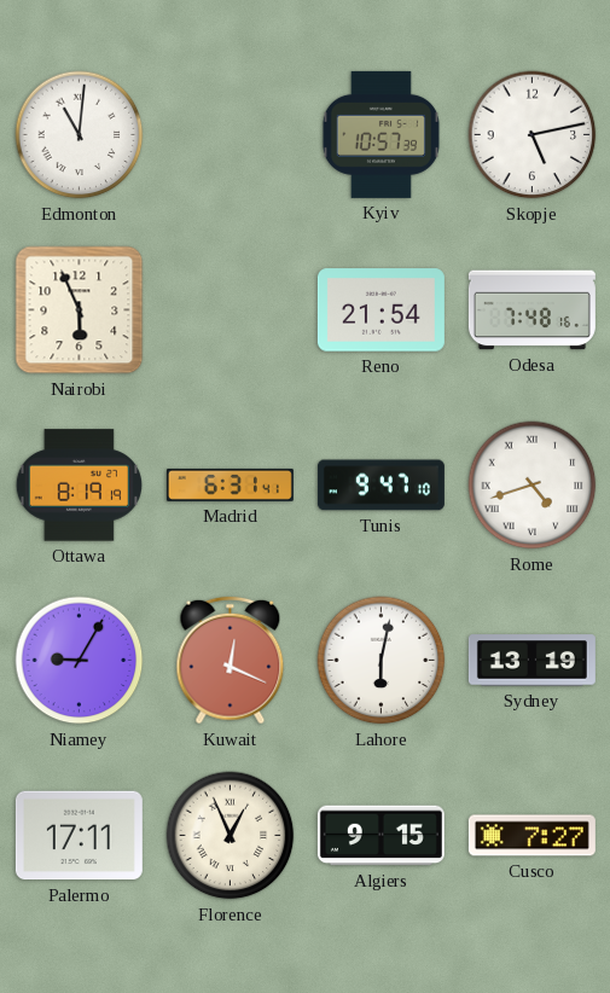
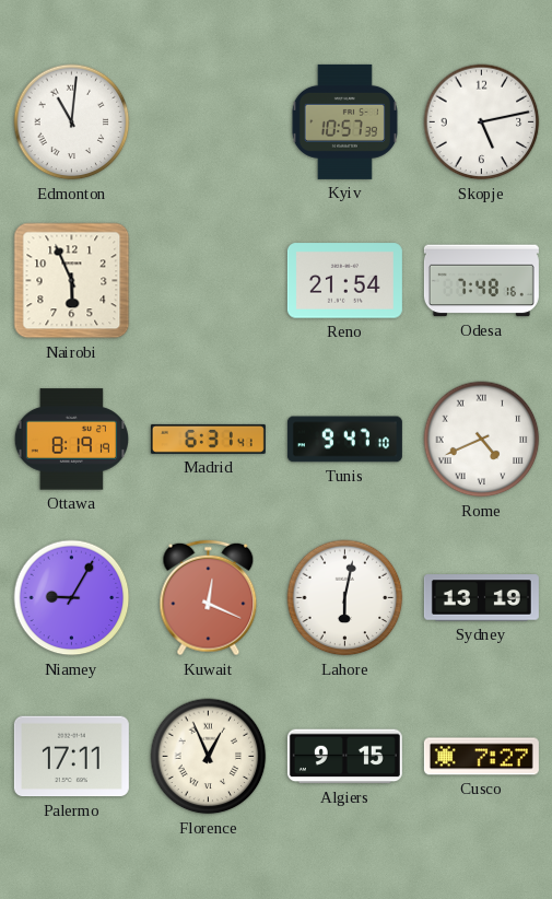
Rome: 4:42 -> 4:41
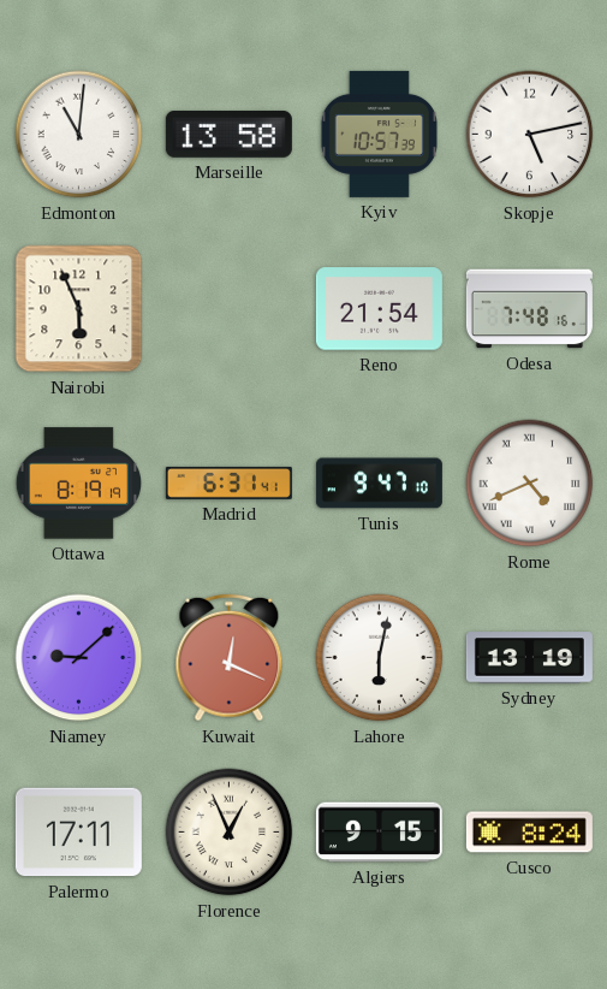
Marseille: none -> 13:58
Niamey: 9:05 -> 9:08
Cusco: 7:27 -> 8:24
